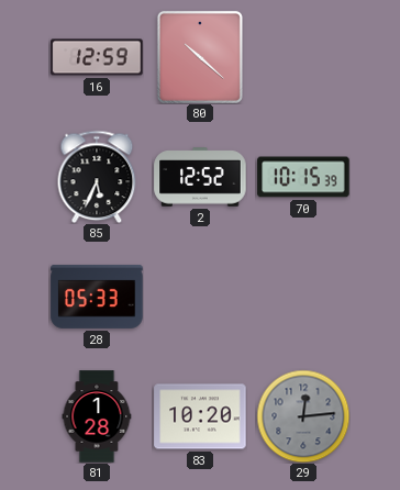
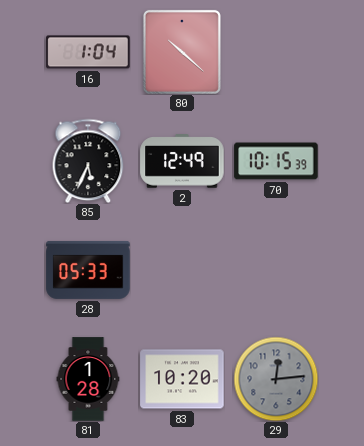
16: 12:59 -> 1:04
2: 12:52 -> 12:49
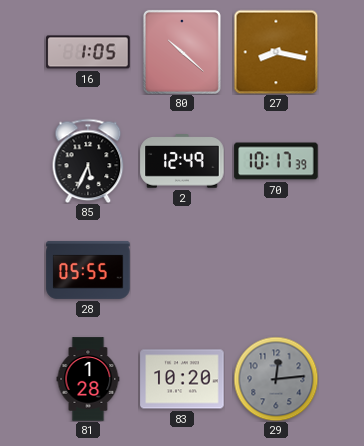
16: 1:04 -> 1:05
27: none -> 8:17
70: 10:15 -> 10:17
28: 05:33 -> 05:55
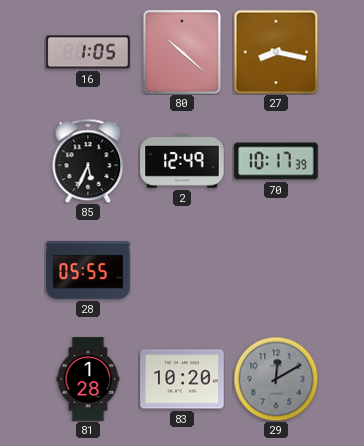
29: 12:14 -> 12:10
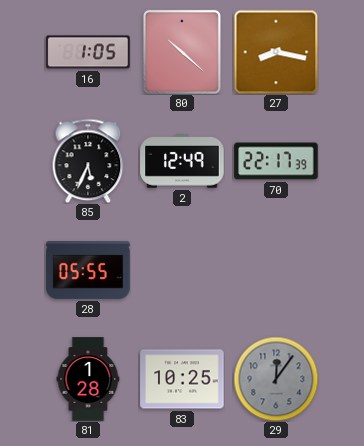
70: 10:17 -> 22:17
83: 10:20 -> 10:25
29: 12:10 -> 12:06
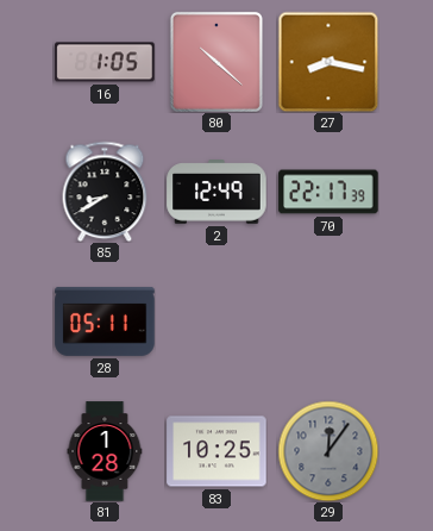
85: 5:34 -> 8:40
28: 05:55 -> 05:11
